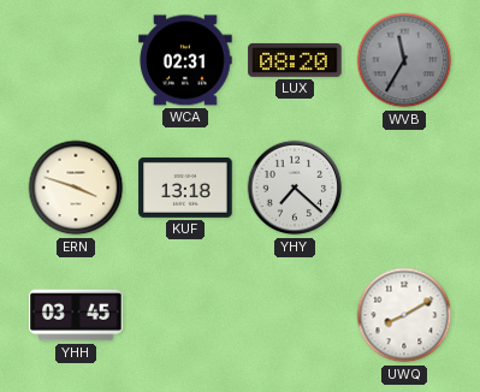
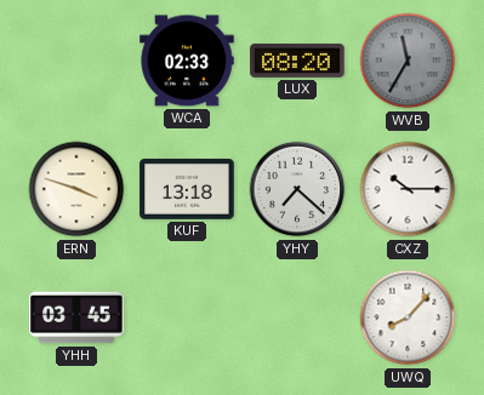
WCA: 02:31 -> 02:33
CXZ: none -> 10:15
UWQ: 8:10 -> 8:07
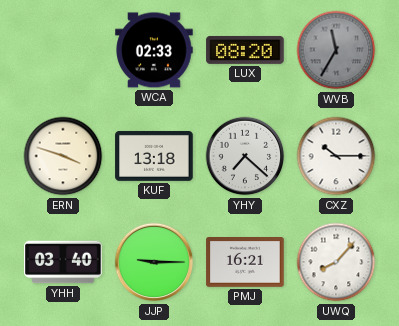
YHH: 03:45 -> 03:40
JJP: none -> 9:15
PMJ: none -> 16:21
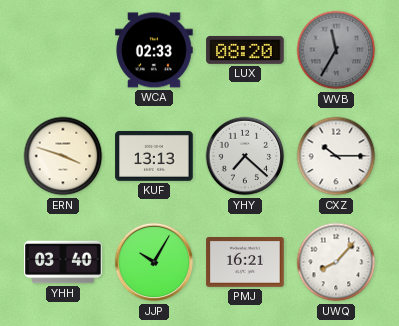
KUF: 13:18 -> 13:13
JJP: 9:15 -> 10:05
